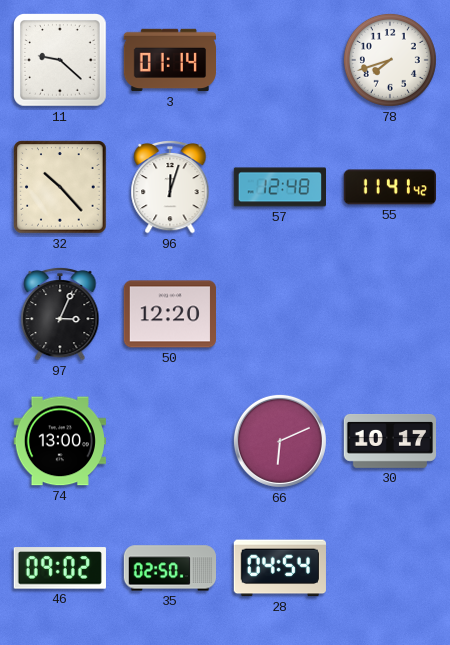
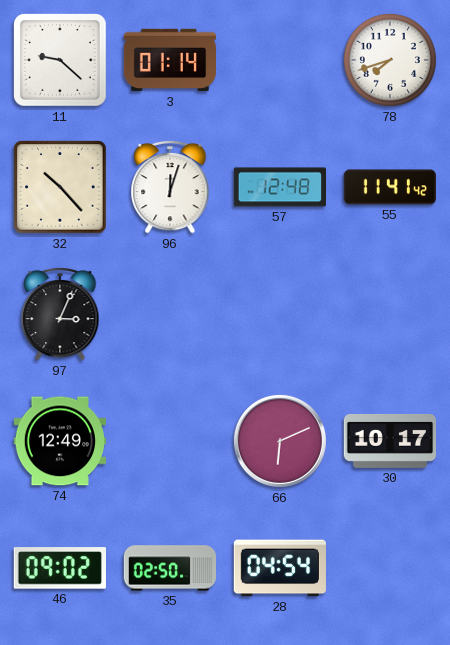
50: 12:20 -> none
74: 13:00 -> 12:49
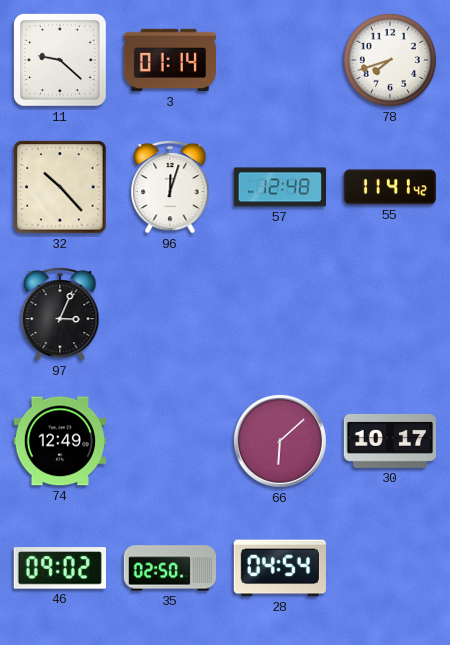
66: 6:11 -> 6:08
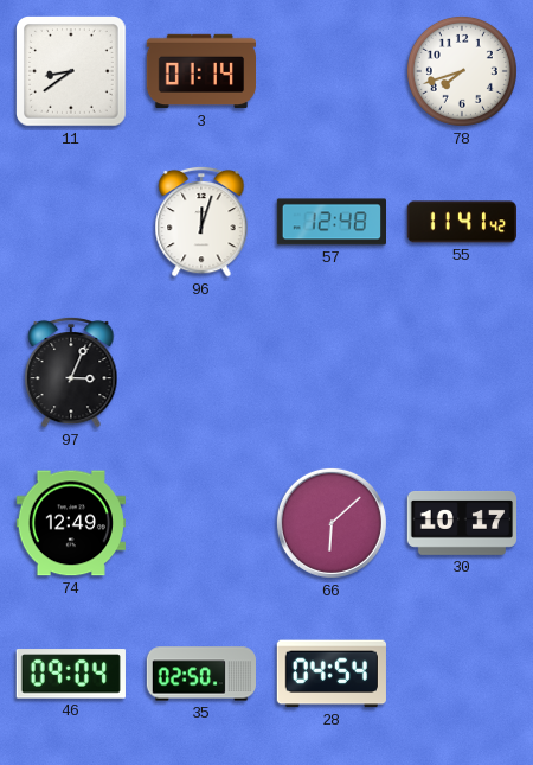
11: 9:22 -> 8:39
32: 10:23 -> none
46: 09:02 -> 09:04
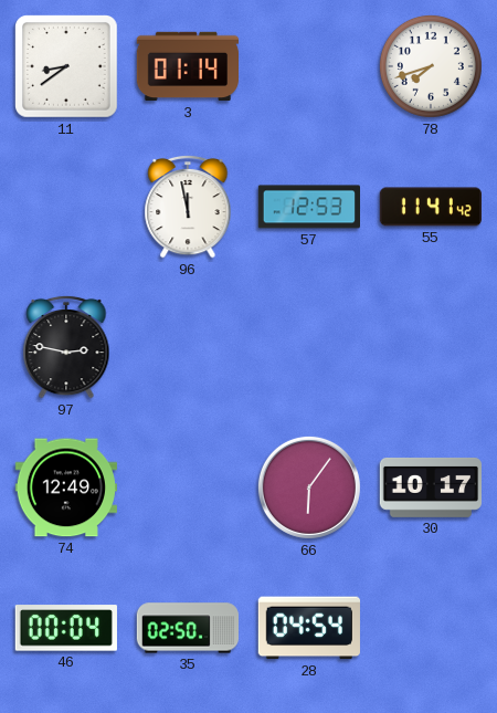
96: 12:03 -> 11:58
57: 12:48 -> 12:53
97: 3:04 -> 2:47
66: 6:08 -> 6:06
46: 09:04 -> 00:04
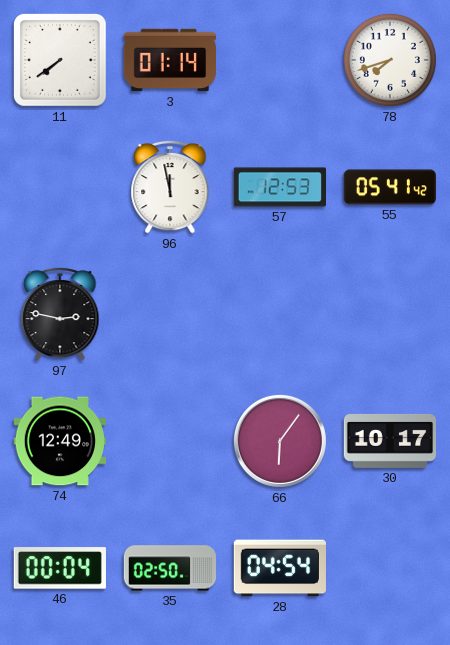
11: 8:39 -> 7:39
55: 11:41 -> 05:41
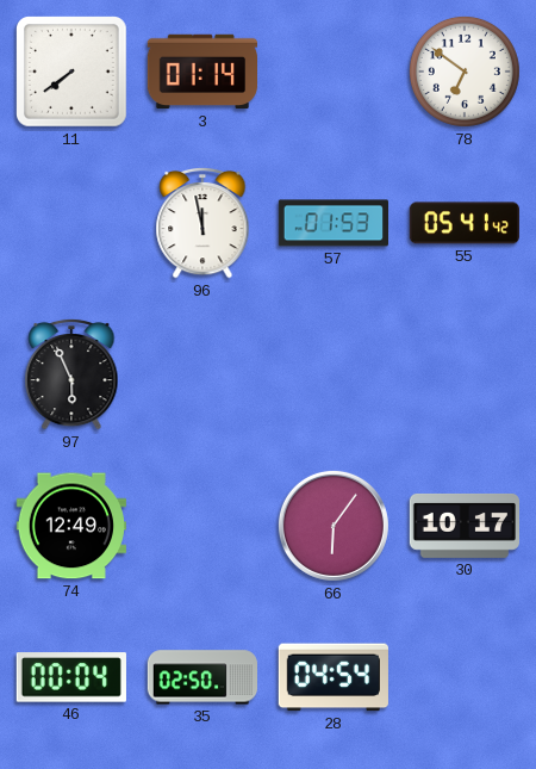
78: 7:42 -> 6:51
57: 12:53 -> 01:53
97: 2:47 -> 5:56
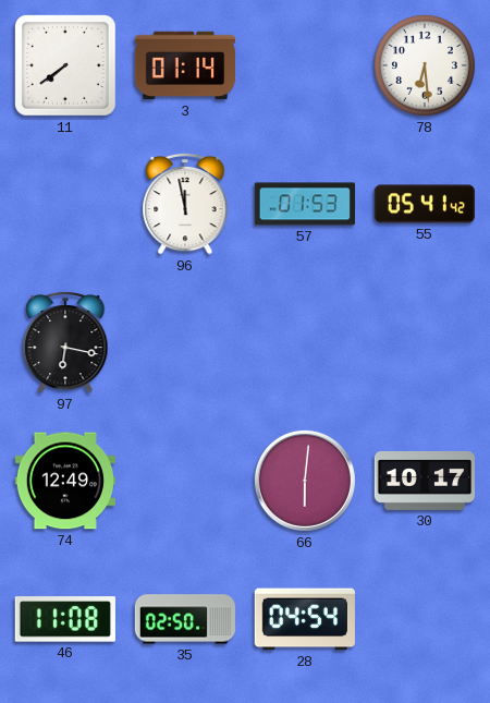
78: 6:51 -> 6:29
97: 5:56 -> 6:17
66: 6:06 -> 6:01
46: 00:04 -> 11:08
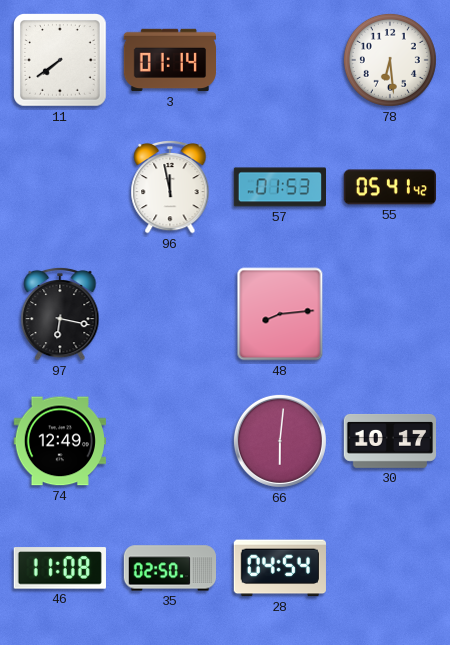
48: none -> 8:14
